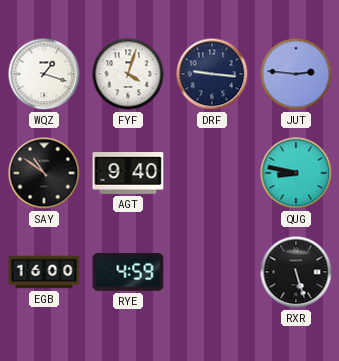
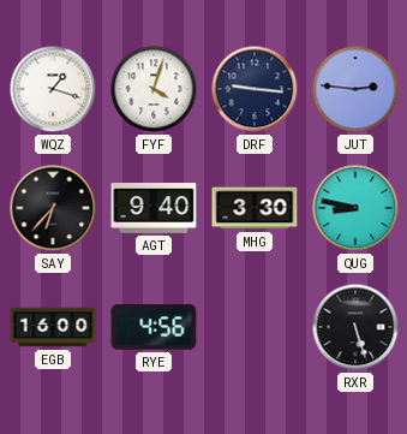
SAY: 10:51 -> 6:37
MHG: none -> 3:30
RYE: 4:59 -> 4:56
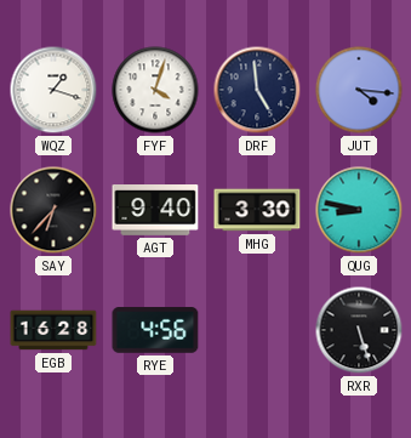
DRF: 9:16 -> 4:59
JUT: 2:46 -> 4:16
EGB: 16:00 -> 16:28
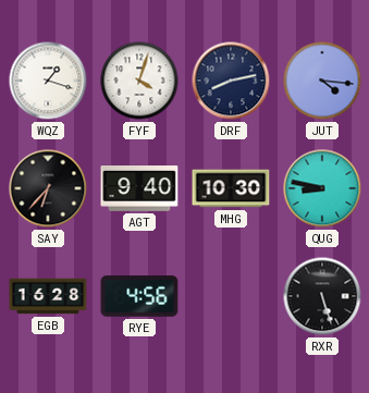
DRF: 4:59 -> 8:13
MHG: 3:30 -> 10:30
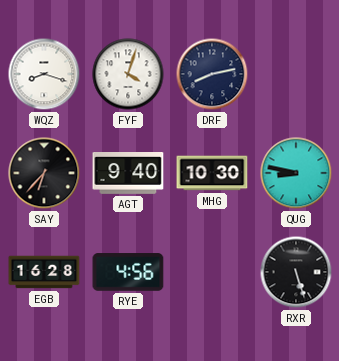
WQZ: 1:18 -> 8:18
JUT: 4:16 -> none
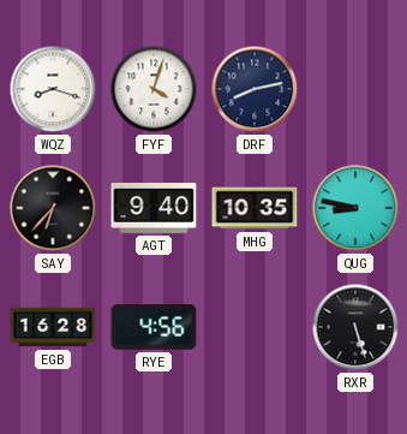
MHG: 10:30 -> 10:35
